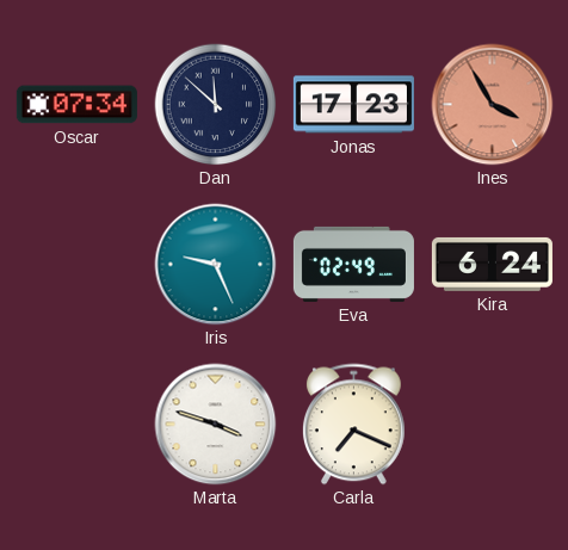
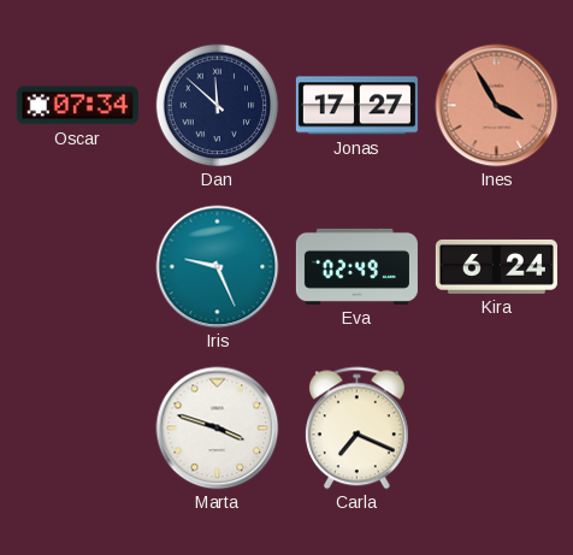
Jonas: 17:23 -> 17:27
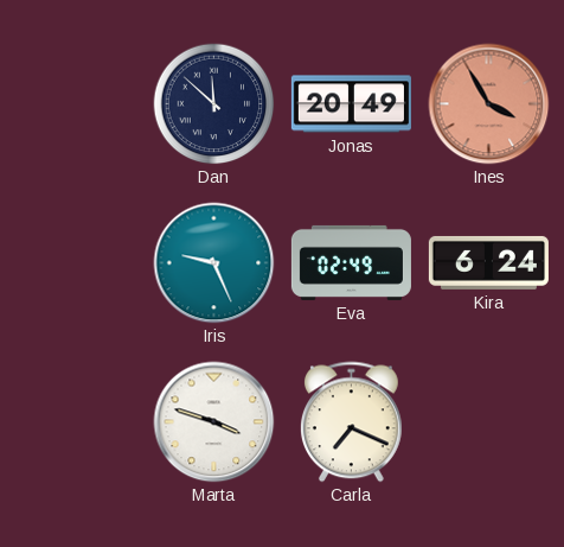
Oscar: 07:34 -> none
Jonas: 17:27 -> 20:49
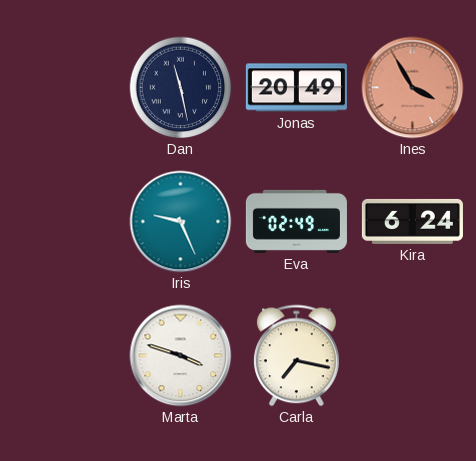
Dan: 11:52 -> 11:28
Carla: 7:19 -> 7:17
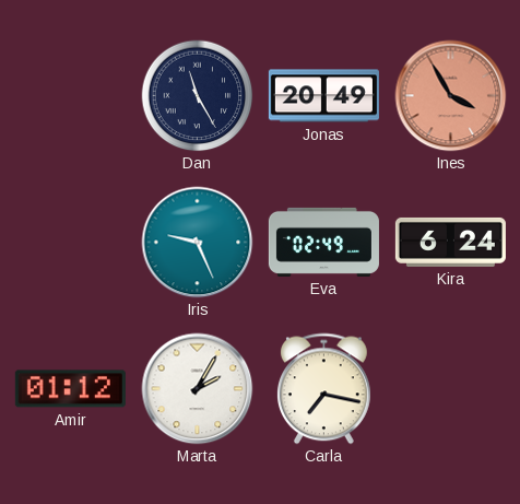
Dan: 11:28 -> 11:25
Amir: none -> 01:12
Marta: 3:48 -> 2:05
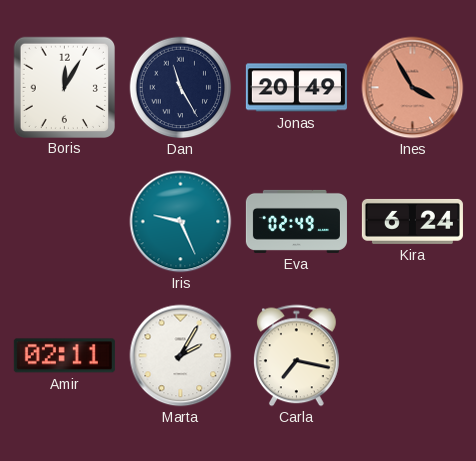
Boris: none -> 12:05
Amir: 01:12 -> 02:11
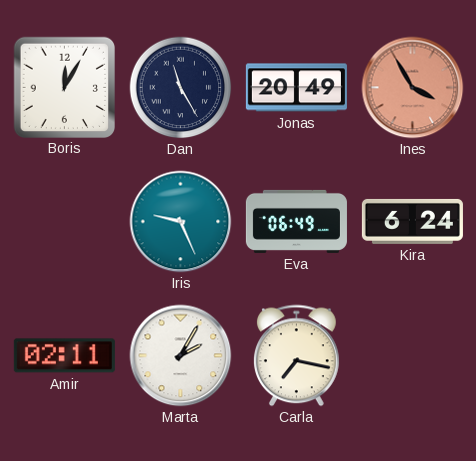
Eva: 02:49 -> 06:49
